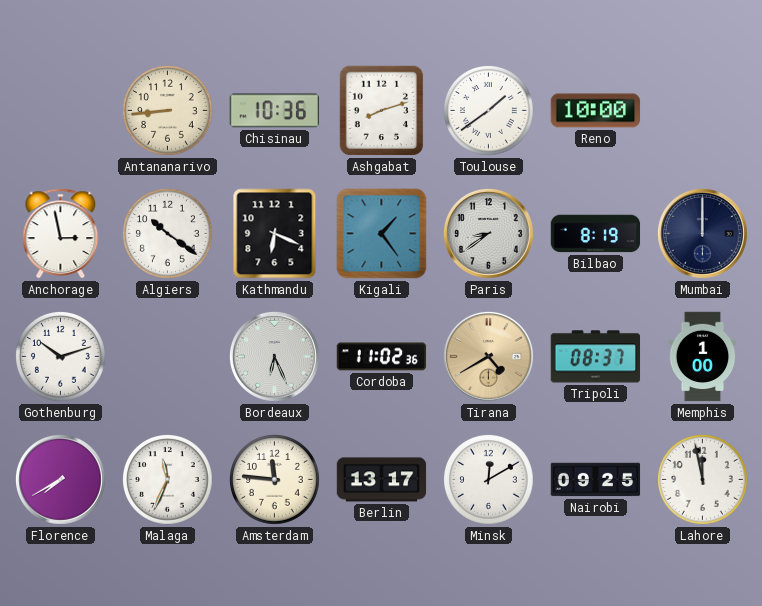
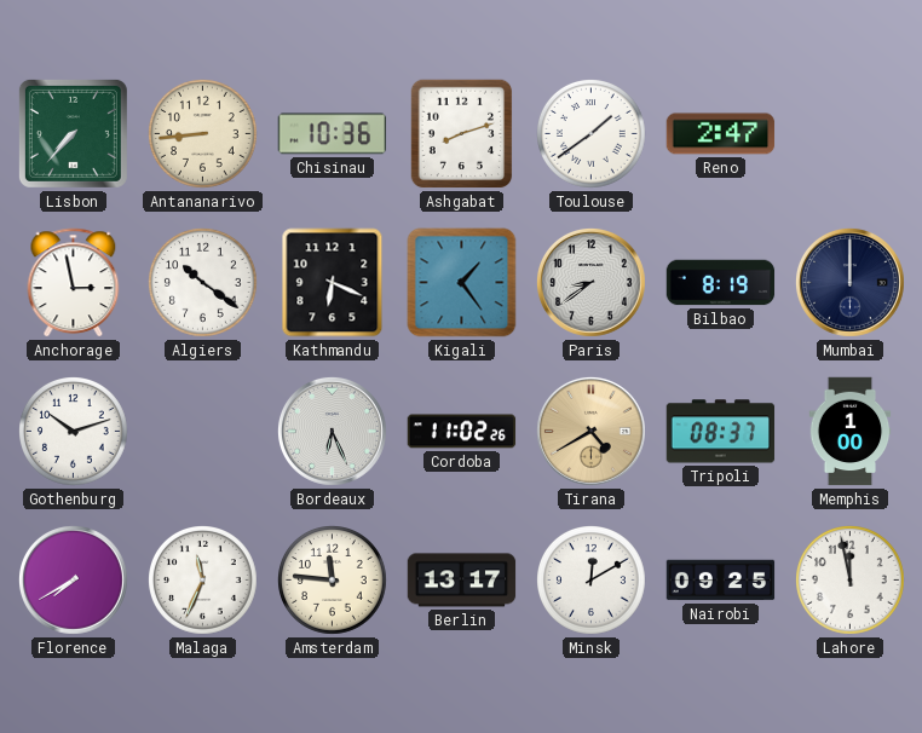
Lisbon: none -> 7:37
Reno: 10:00 -> 2:47
Cordoba: 11:02:36 -> 11:02:26
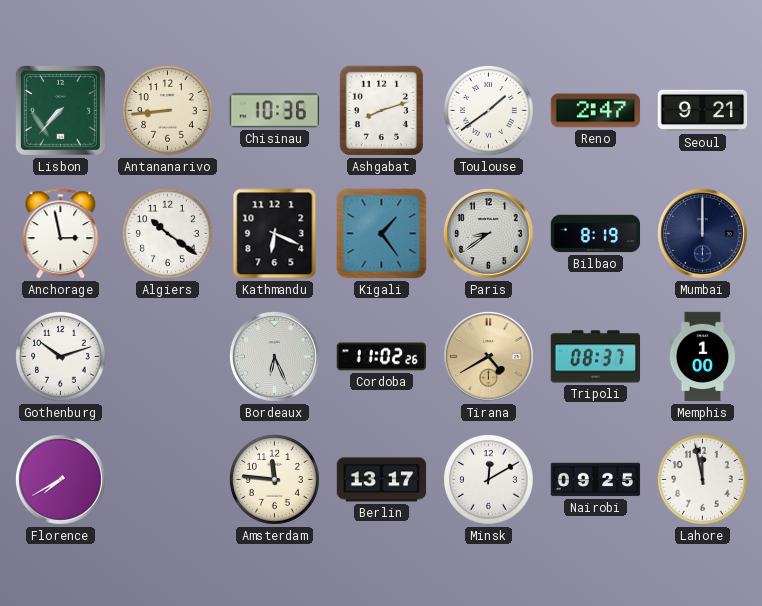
Seoul: none -> 9:21
Malaga: 11:34 -> none
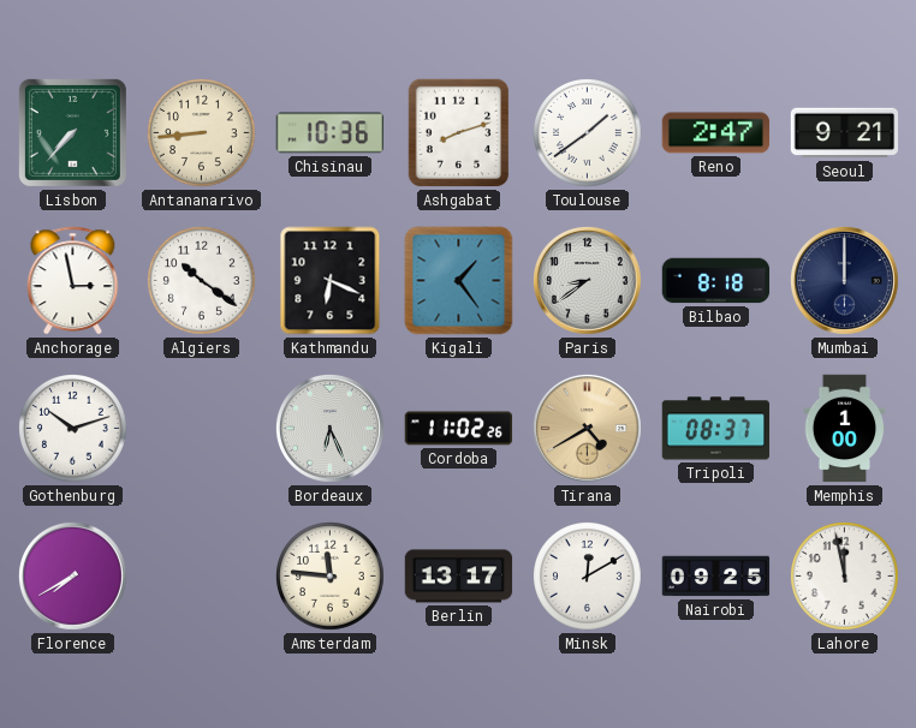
Bilbao: 8:19 -> 8:18
